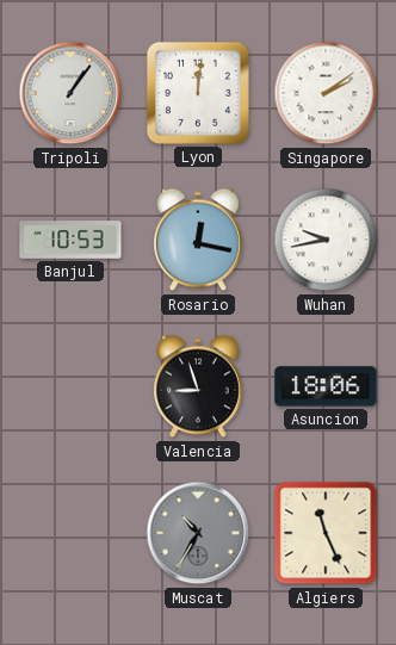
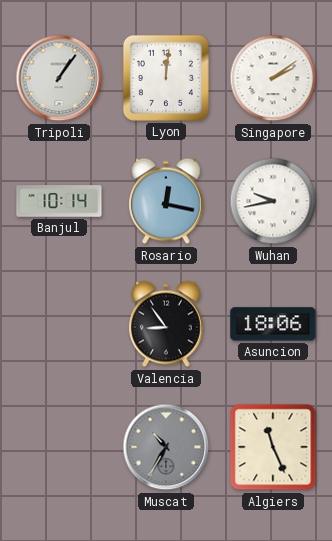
Banjul: 10:53 -> 10:14
Valencia: 8:57 -> 8:54
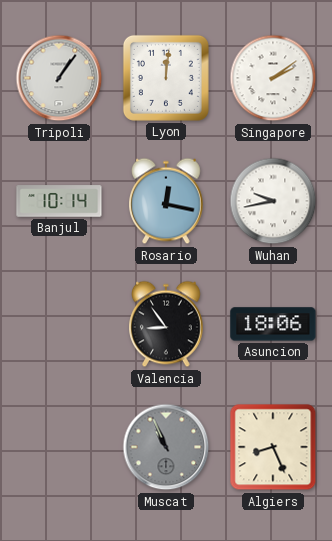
Muscat: 10:35 -> 10:56
Algiers: 11:26 -> 8:26
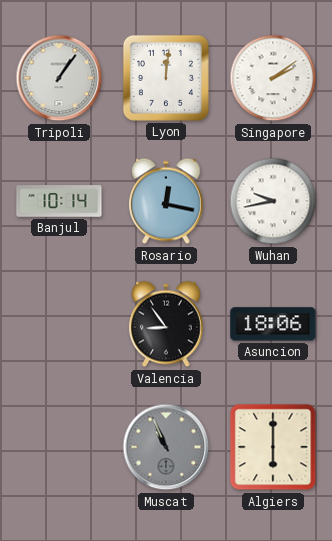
Algiers: 8:26 -> 6:00
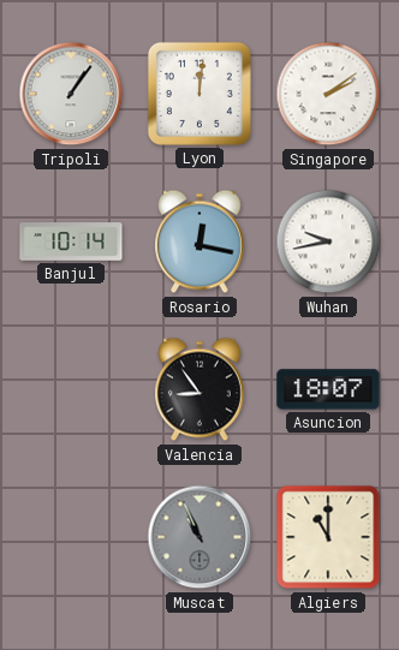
Asuncion: 18:06 -> 18:07
Algiers: 6:00 -> 11:00
